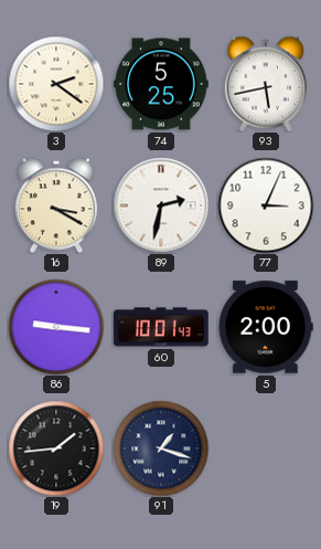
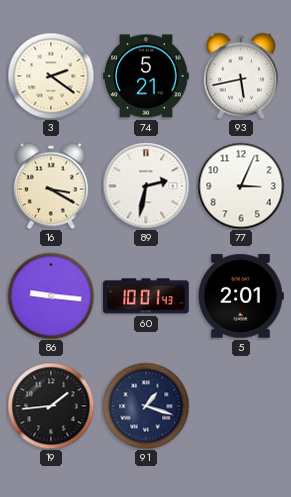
74: 5:25 -> 5:21
5: 2:00 -> 2:01
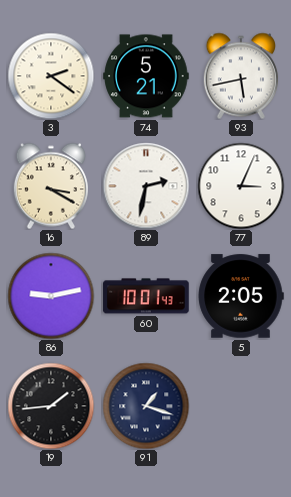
86: 9:16 -> 9:13
5: 2:01 -> 2:05
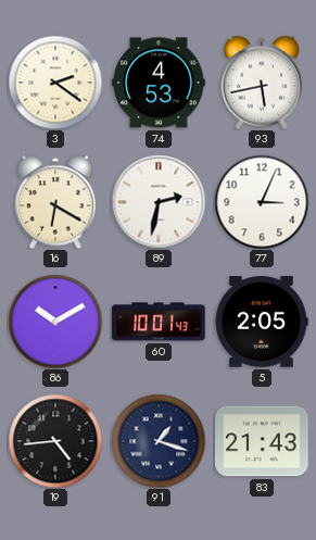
74: 5:21 -> 4:53
16: 3:20 -> 6:20
86: 9:13 -> 10:10
19: 1:44 -> 4:44
83: none -> 21:43
